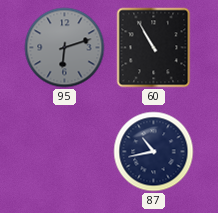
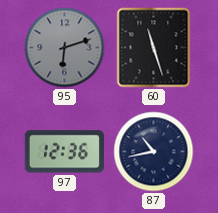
60: 10:55 -> 11:27
97: none -> 12:36
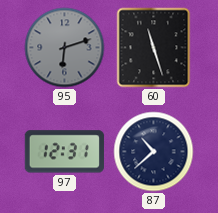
97: 12:36 -> 12:31
87: 10:43 -> 10:38
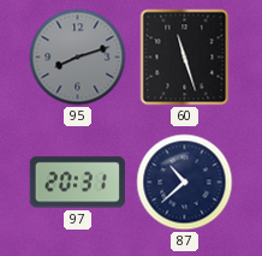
95: 6:12 -> 8:12
97: 12:31 -> 20:31
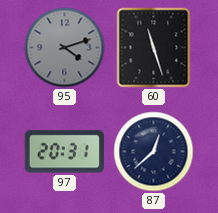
95: 8:12 -> 4:12
87: 10:38 -> 12:38
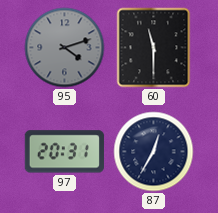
60: 11:27 -> 11:30
87: 12:38 -> 12:35
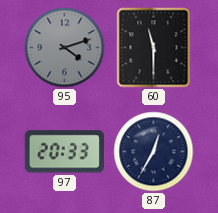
97: 20:31 -> 20:33
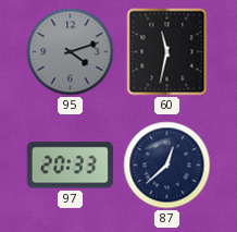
60: 11:30 -> 11:32
87: 12:35 -> 12:38
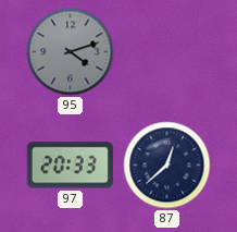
60: 11:32 -> none
